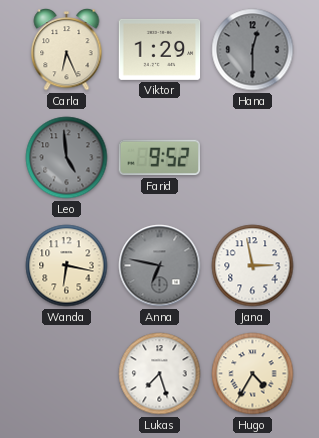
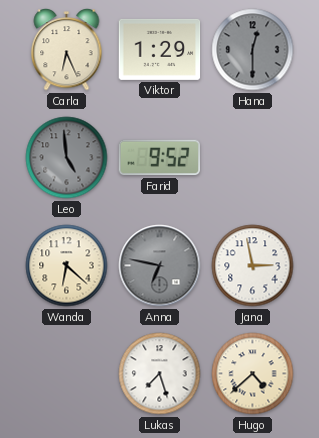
Wanda: 6:17 -> 6:22
Hugo: 4:35 -> 4:38
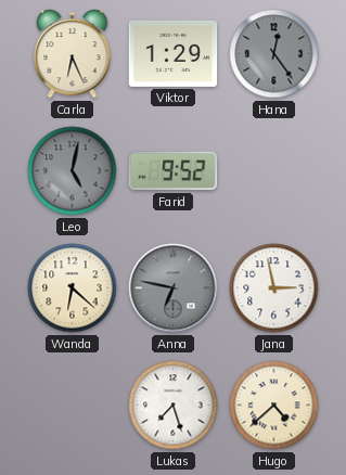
Hana: 12:30 -> 12:24
Leo: 4:59 -> 5:02
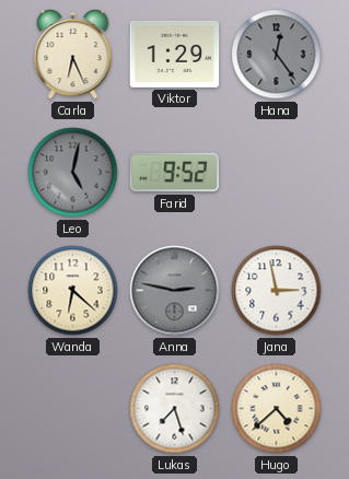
Anna: 6:47 -> 2:47
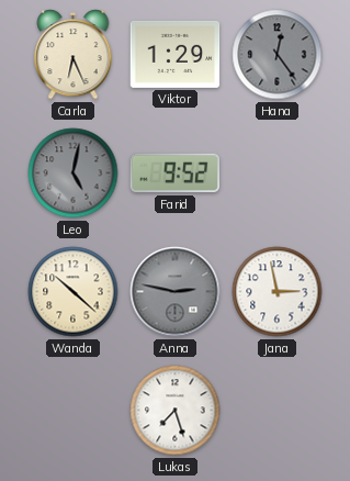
Wanda: 6:22 -> 10:22
Hugo: 4:38 -> none
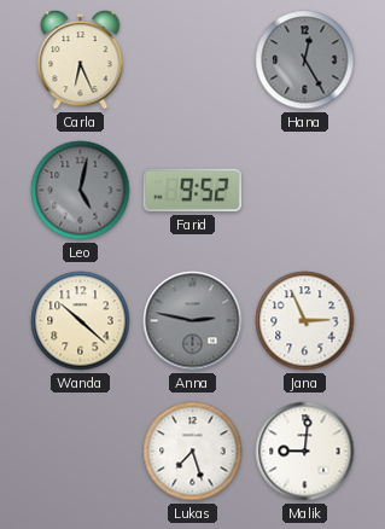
Viktor: 1:29 -> none
Hana: 12:24 -> 12:25
Jana: 2:58 -> 2:56
Malik: none -> 9:01
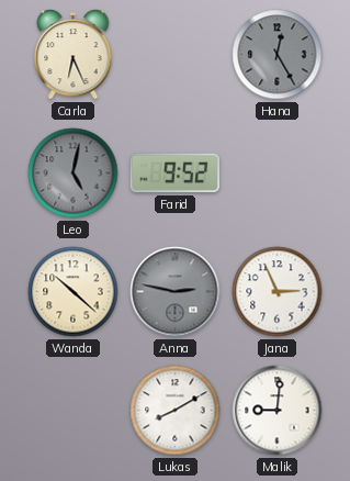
Lukas: 7:27 -> 8:10
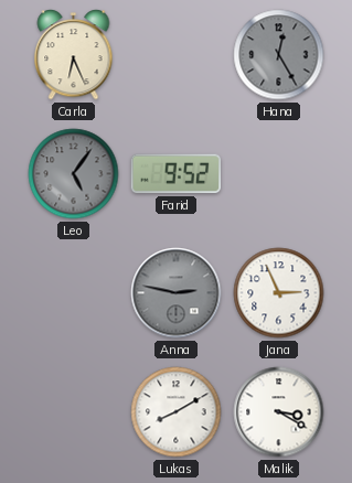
Leo: 5:02 -> 5:06
Wanda: 10:22 -> none
Malik: 9:01 -> 3:20
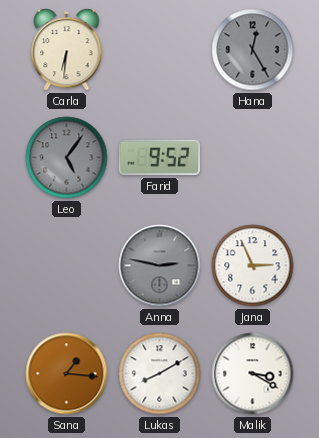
Carla: 6:26 -> 6:31
Sana: none -> 1:16
